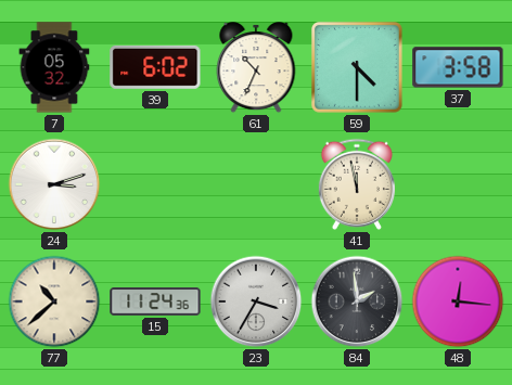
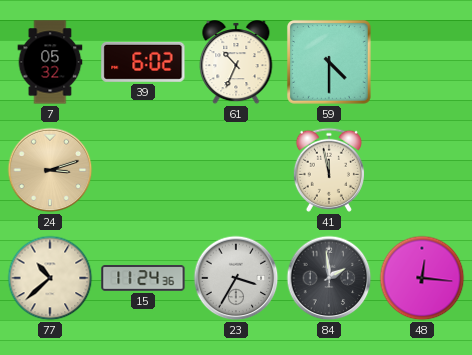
37: 3:58 -> none
24 dial: white -> champagne
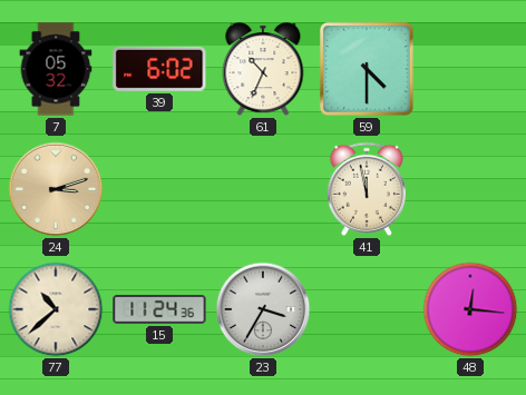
84: 1:59 -> none
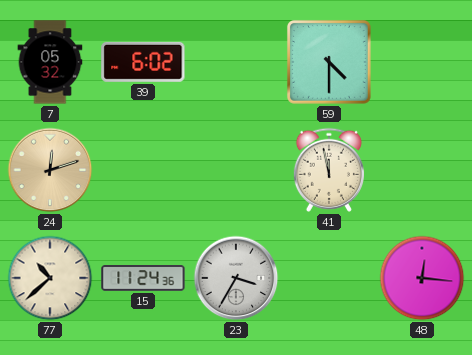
61: 10:34 -> none
24: 3:12 -> 12:12
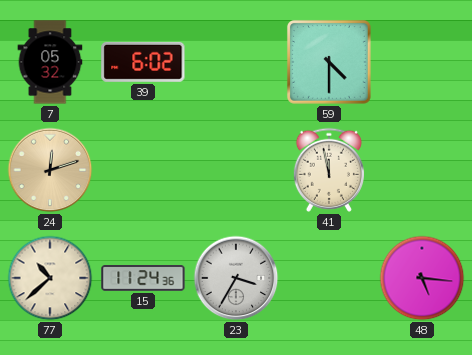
48: 12:16 -> 5:16
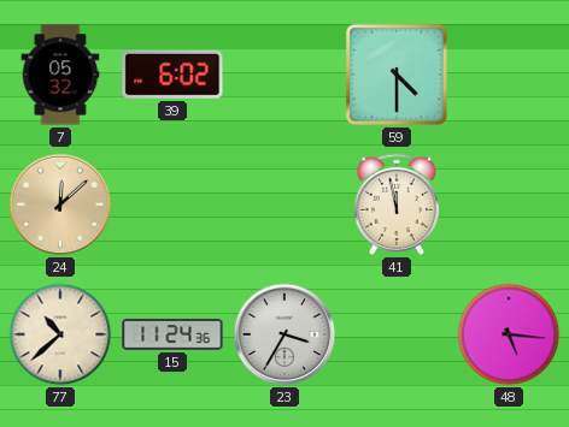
24: 12:12 -> 12:08
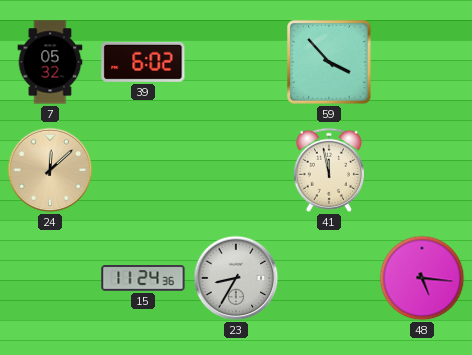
59: 4:30 -> 3:53
77: 10:38 -> none
23: 3:35 -> 8:35
